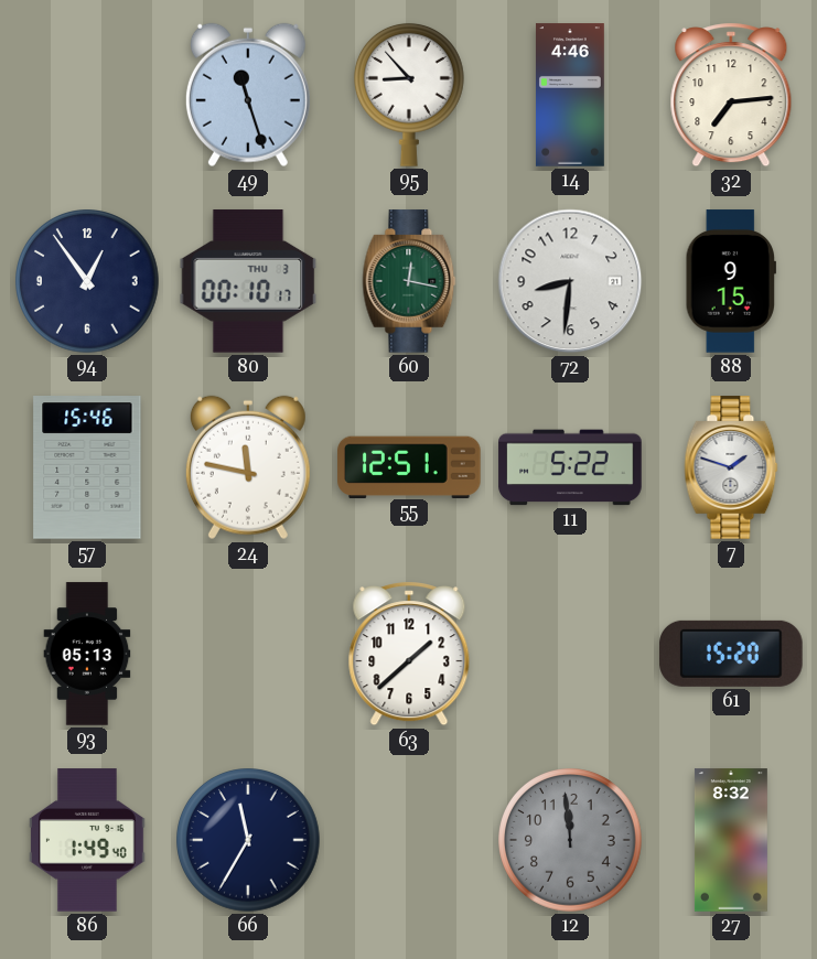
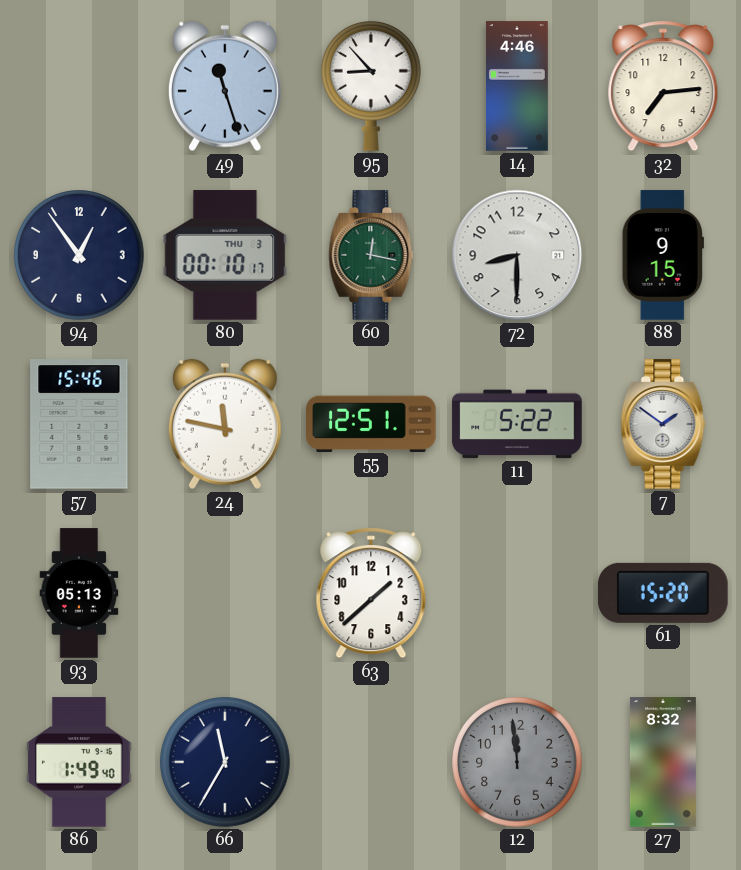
72: 8:31 -> 8:30
7: 1:48 -> 1:51
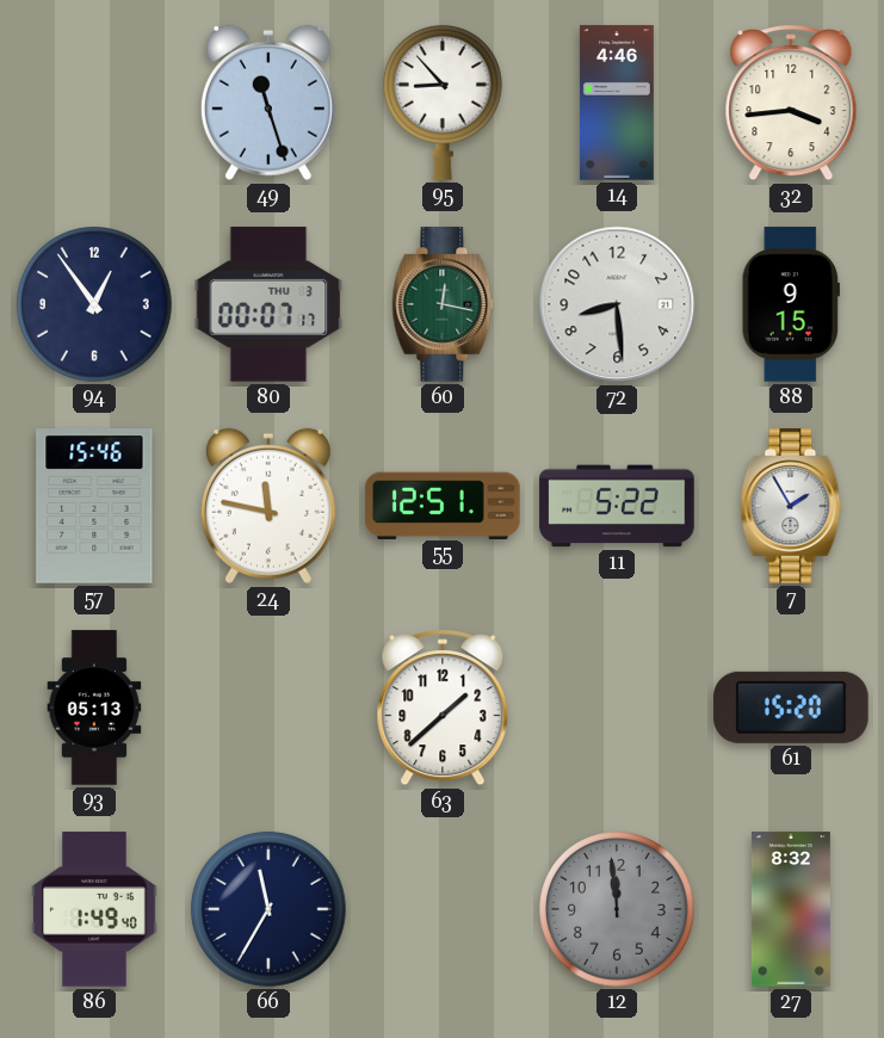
32: 7:14 -> 3:44
80: 00:10 -> 00:07
72: 8:30 -> 8:29
7: 1:51 -> 1:55
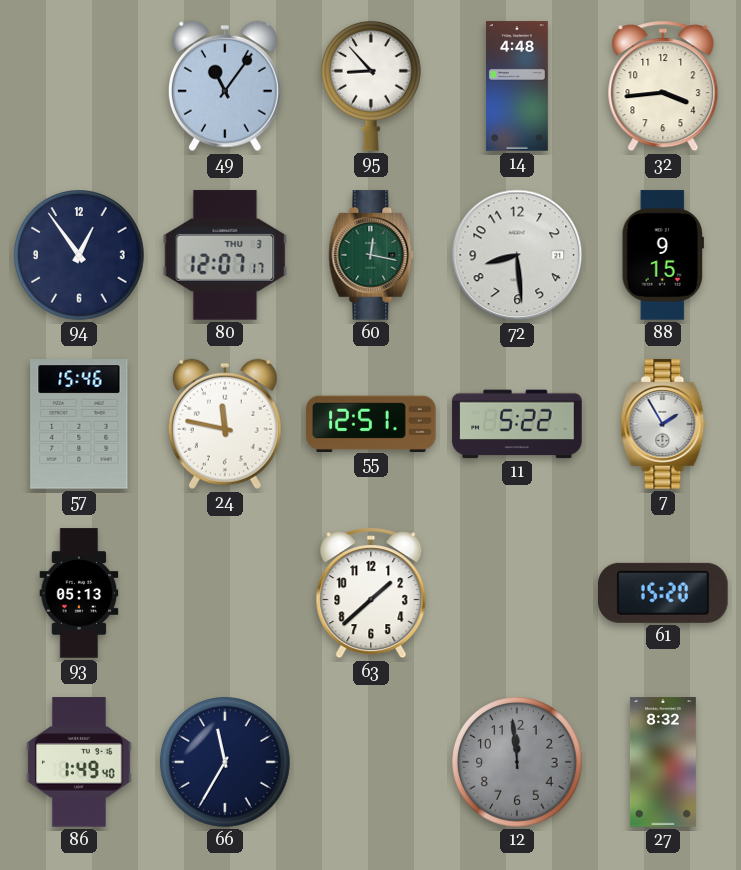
49: 11:27 -> 11:06
14: 4:46 -> 4:48
80: 00:07 -> 12:07
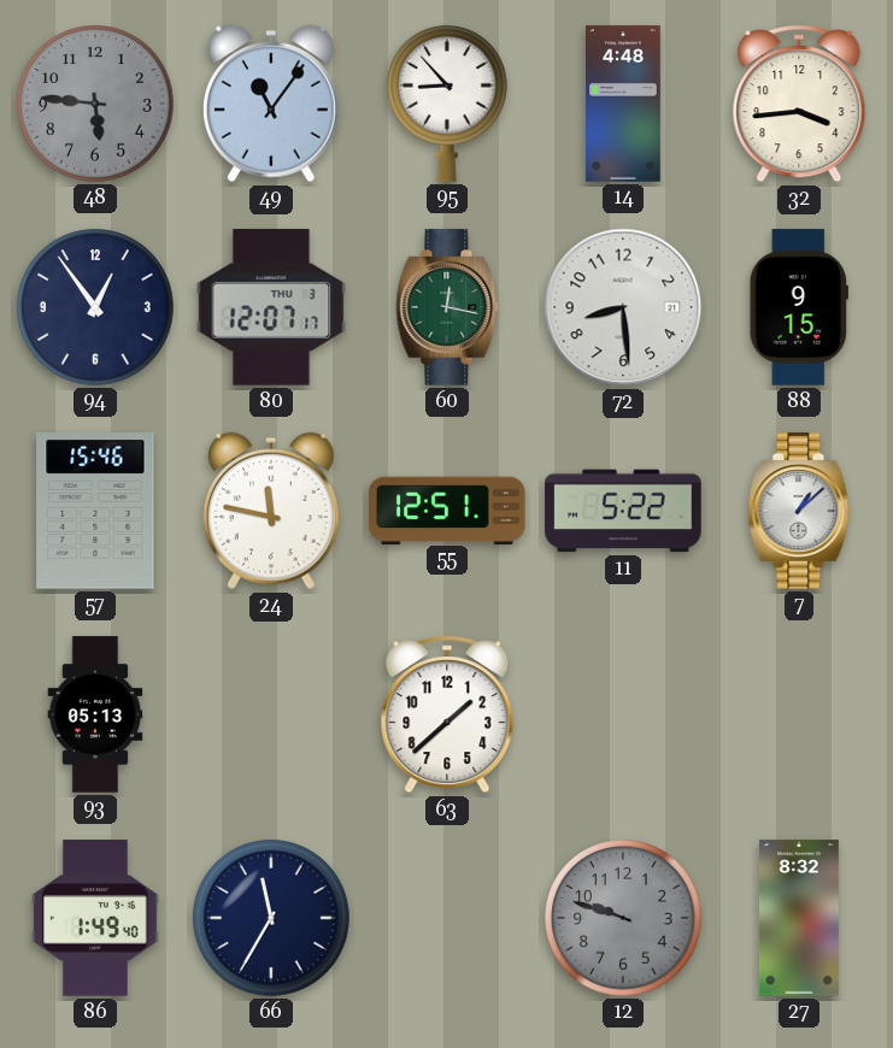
48: none -> 5:46
7: 1:55 -> 1:08
61: 15:20 -> none
12: 11:59 -> 9:48
